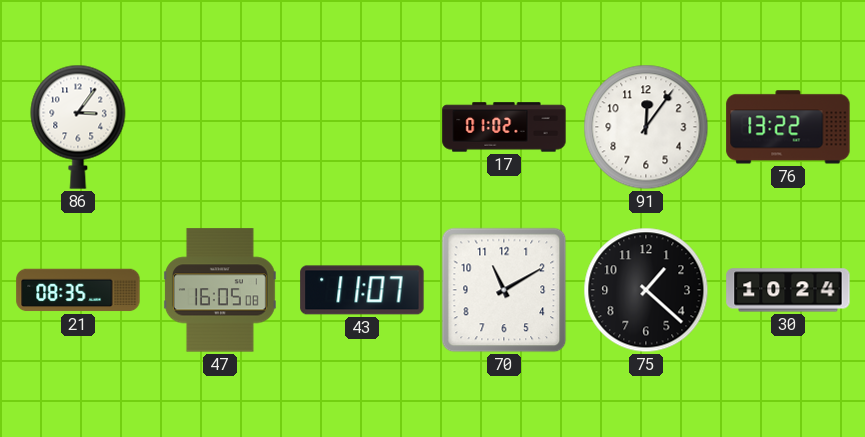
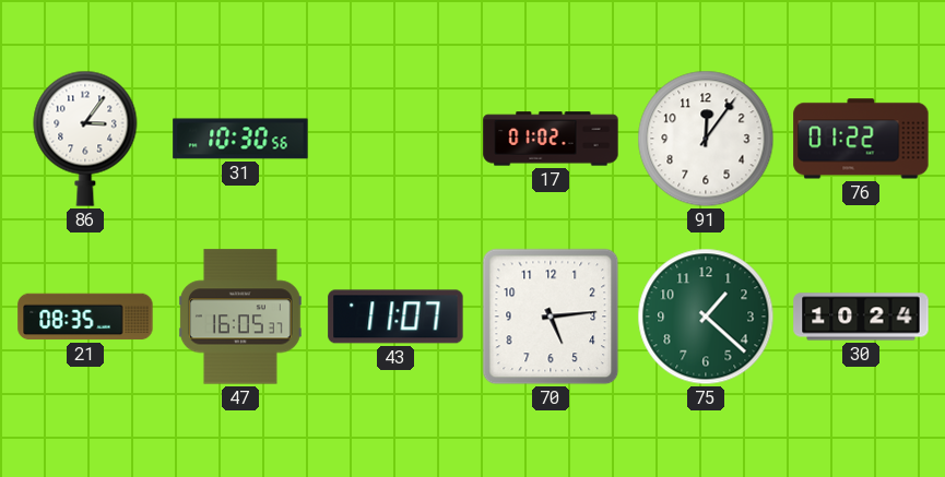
31: none -> 10:30
76: 13:22 -> 01:22
47: 16:05:08 -> 16:05:37
70: 11:10 -> 5:14
75 dial: black -> green
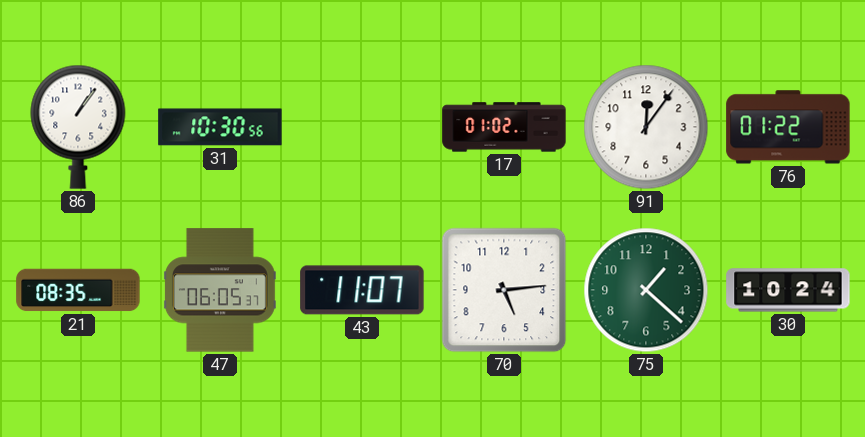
86: 3:06 -> 1:06
47: 16:05 -> 06:05
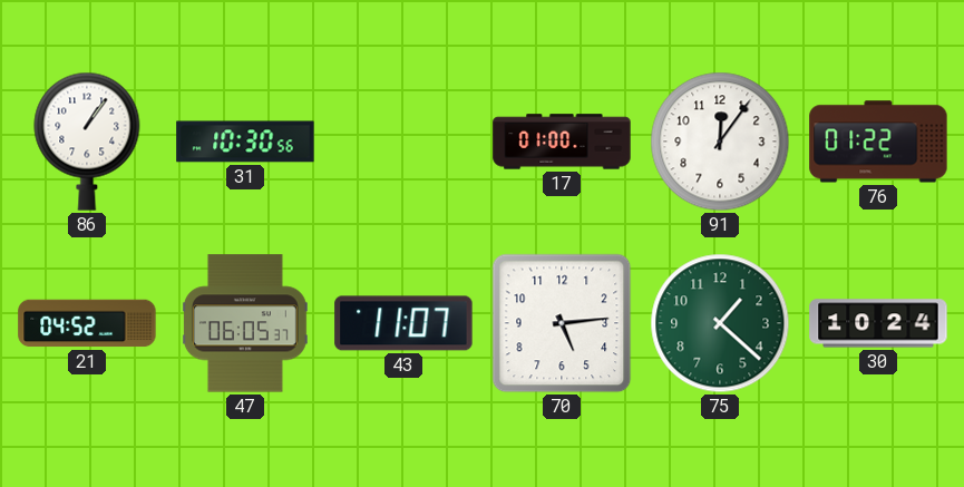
17: 01:02 -> 01:00
21: 08:35 -> 04:52
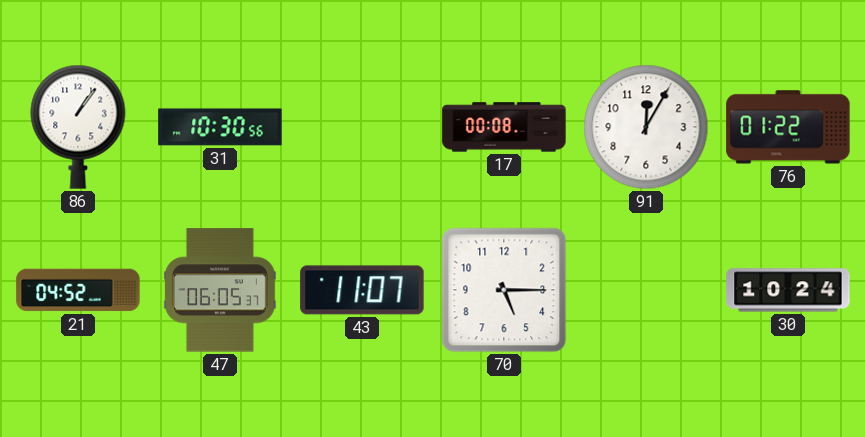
17: 01:00 -> 00:08
91: 12:06 -> 12:05
70: 5:14 -> 5:15
75: 1:22 -> none
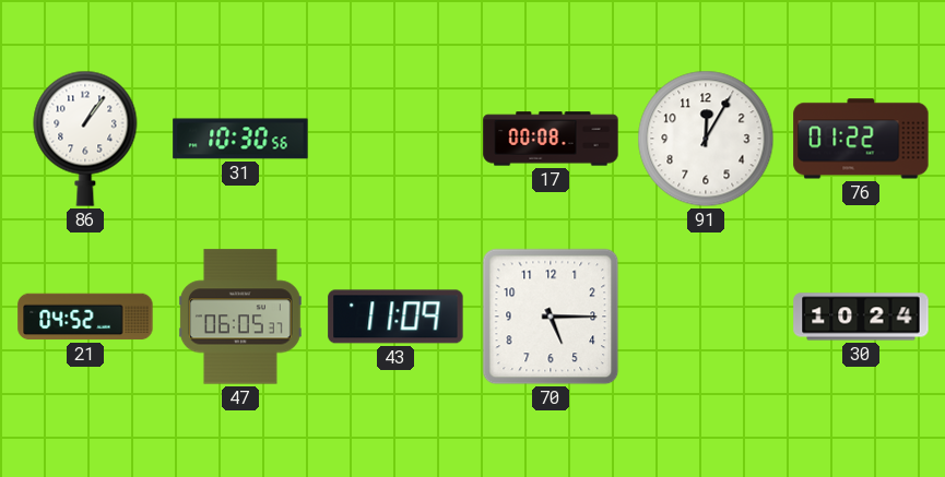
43: 11:07 -> 11:09
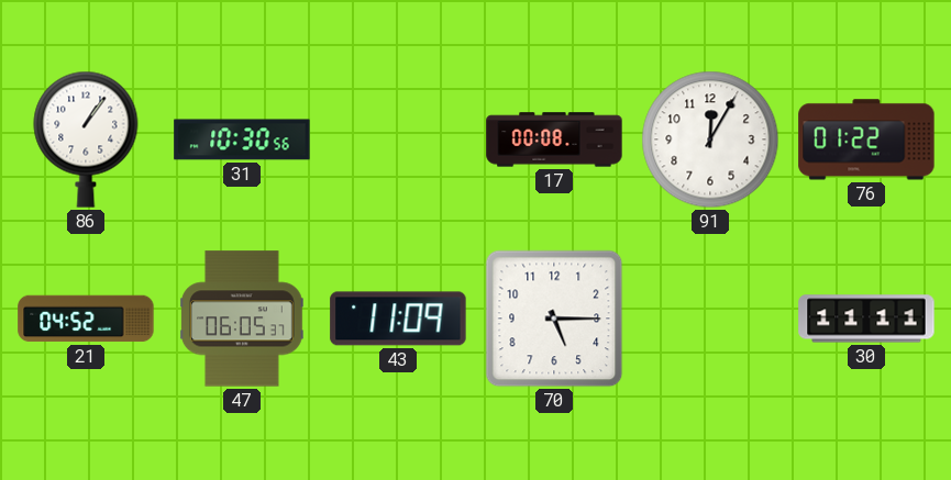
30: 10:24 -> 11:11
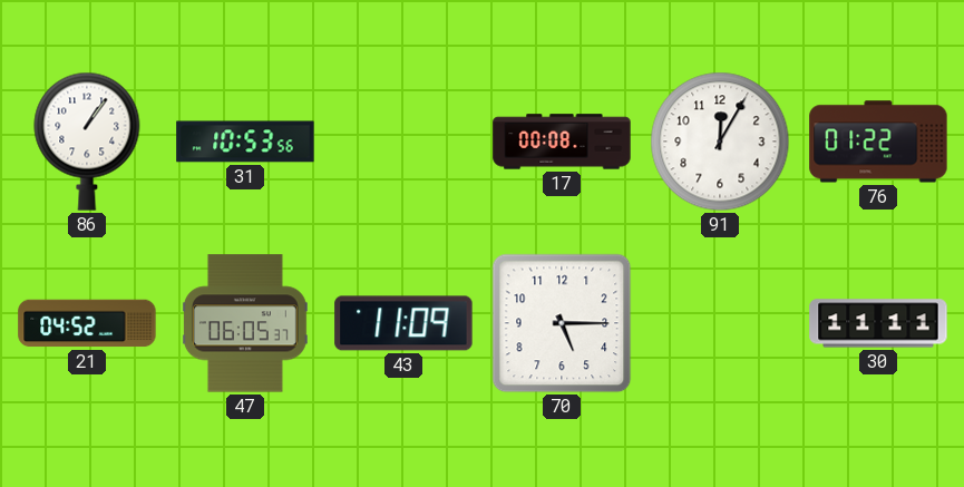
31: 10:30 -> 10:53
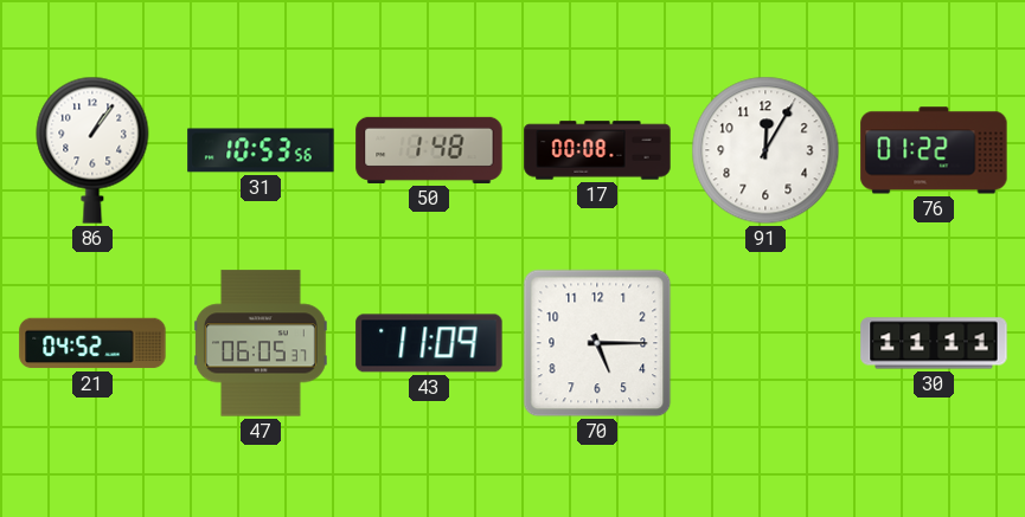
50: none -> 1:48
